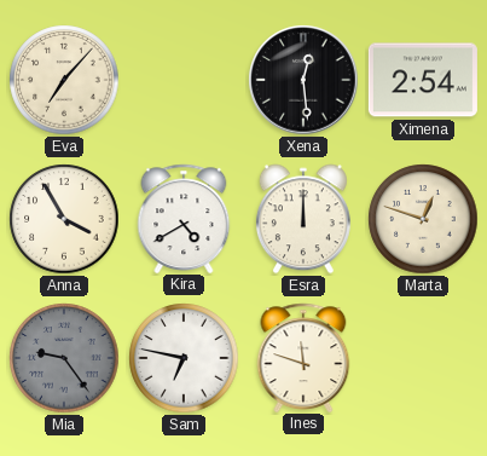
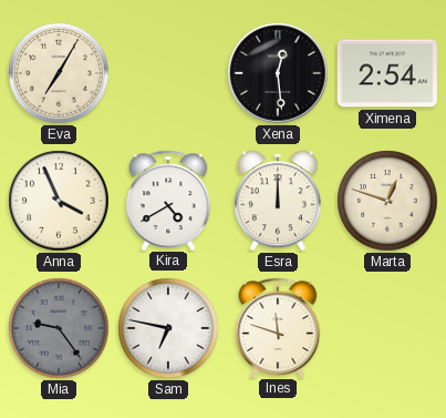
Eva: 7:07 -> 7:05
Anna: 3:55 -> 3:56
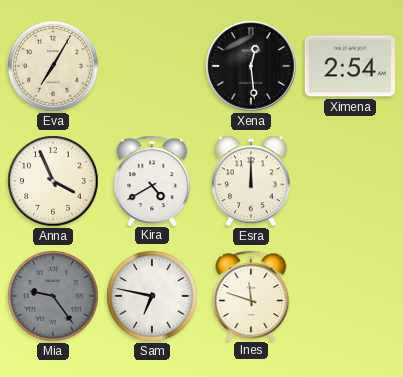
Marta: 12:48 -> none
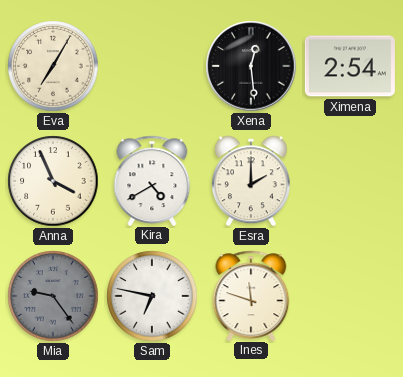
Esra: 12:00 -> 2:00
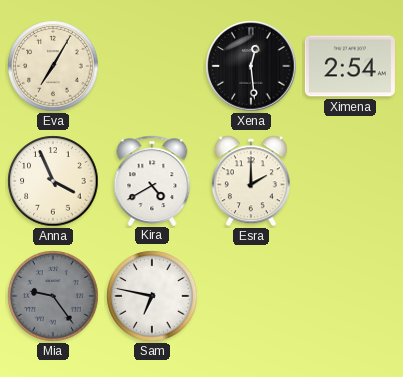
Ines: 11:48 -> none
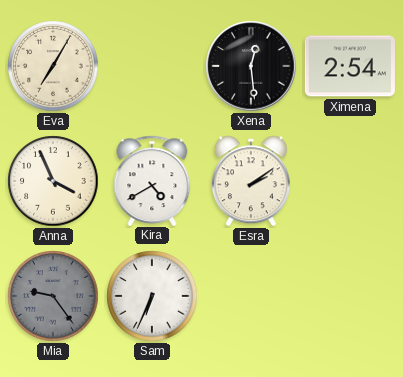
Esra: 2:00 -> 2:09
Sam: 6:47 -> 6:34
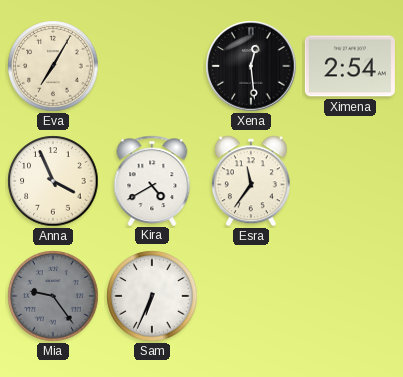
Esra: 2:09 -> 11:36
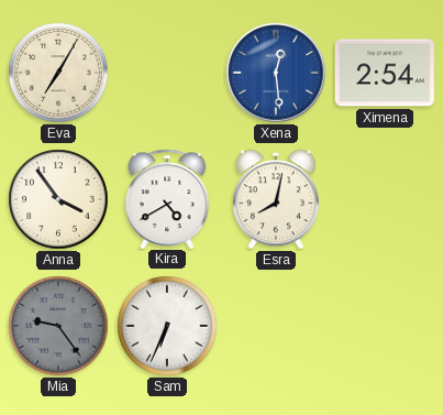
Xena dial: black -> blue
Anna: 3:56 -> 3:54
Esra: 11:36 -> 8:02
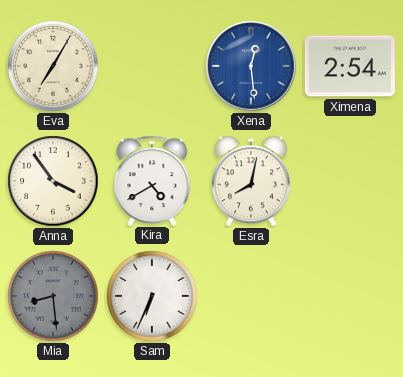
Mia: 9:24 -> 8:29
